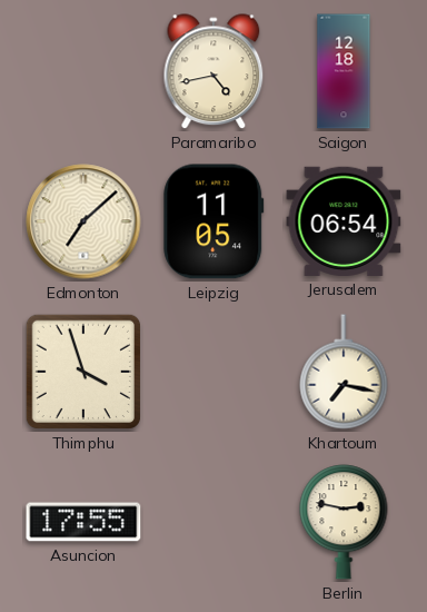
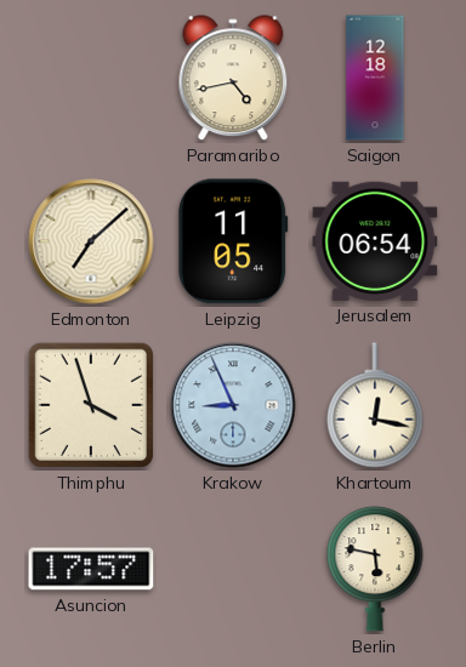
Krakow: none -> 8:56
Khartoum: 7:17 -> 12:17
Asuncion: 17:55 -> 17:57
Berlin: 2:47 -> 5:47
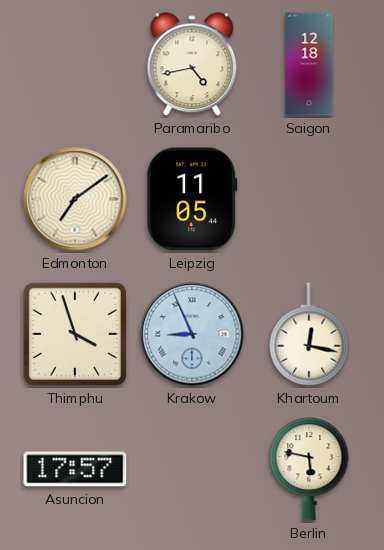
Edmonton: 7:08 -> 7:09
Jerusalem: 06:54 -> none
